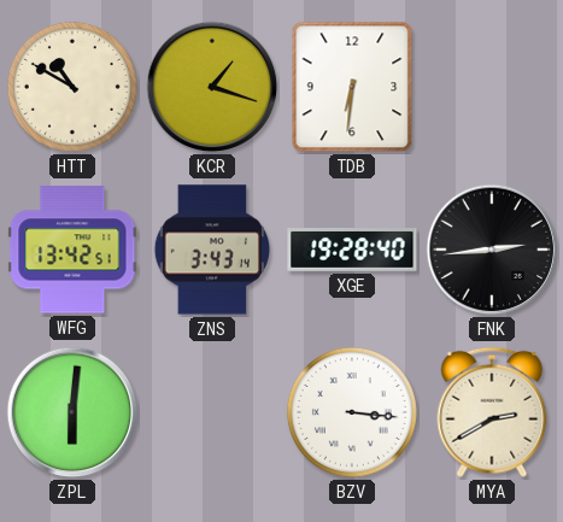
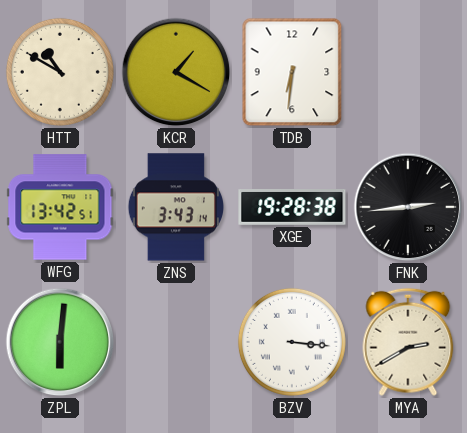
KCR: 1:18 -> 1:20
XGE: 19:28:40 -> 19:28:38
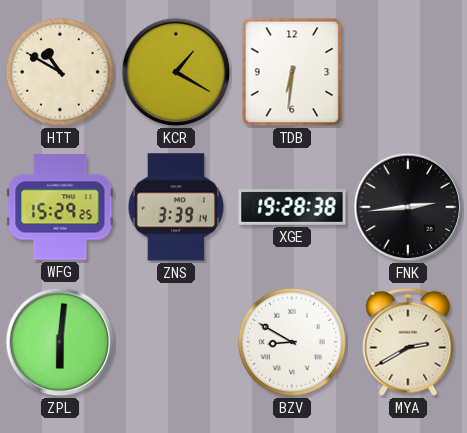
WFG: 13:42 -> 15:29
ZNS: 3:43 -> 3:39
BZV: 3:16 -> 8:50
